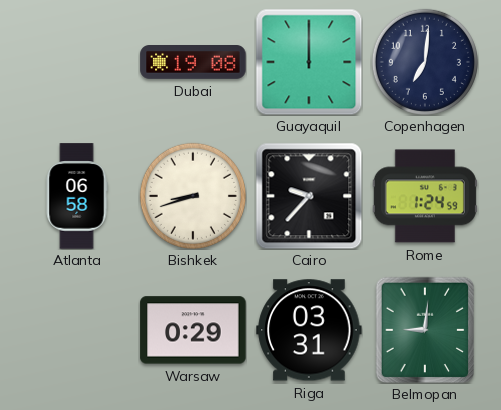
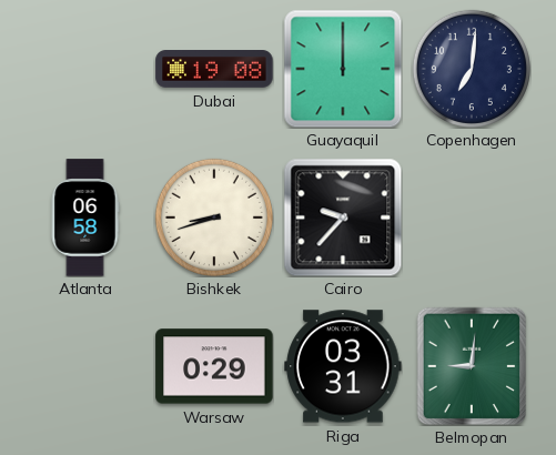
Rome: 1:24 -> none
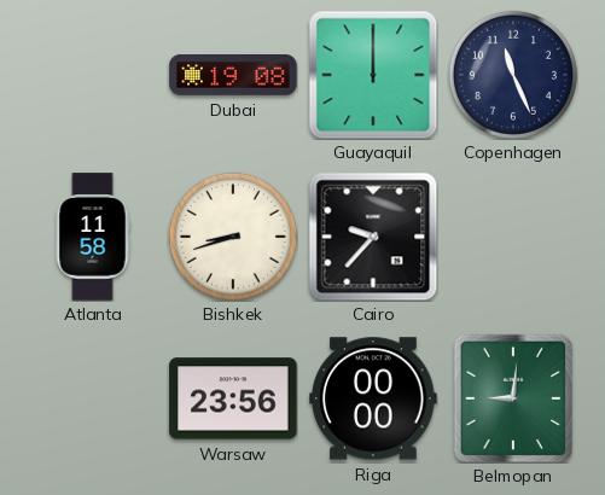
Copenhagen: 7:01 -> 11:26
Atlanta: 06:58 -> 11:58
Warsaw: 0:29 -> 23:56
Riga: 03:31 -> 00:00
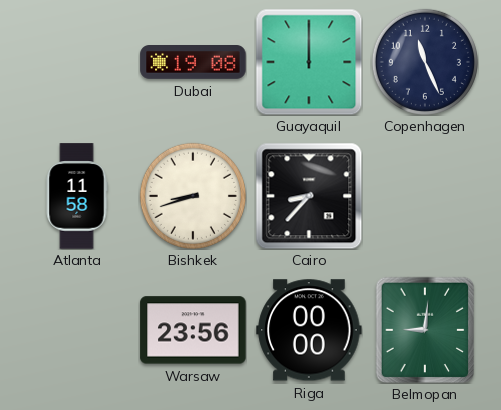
Cairo: 9:37 -> 8:37
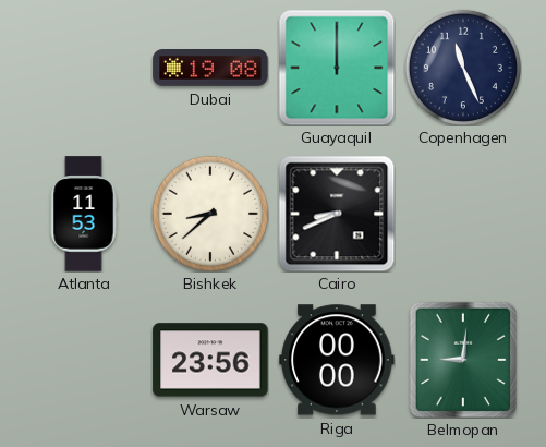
Atlanta: 11:58 -> 11:53
Bishkek: 8:42 -> 8:38
Cairo: 8:37 -> 8:41
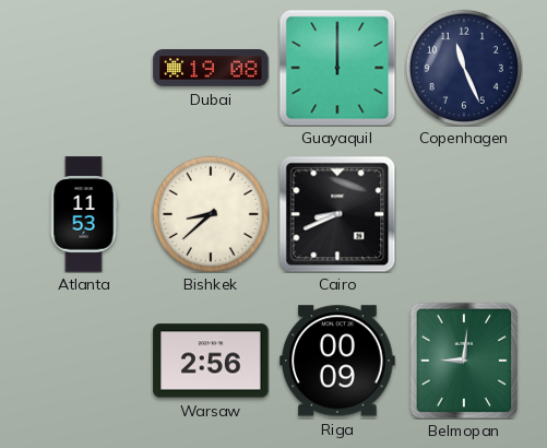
Warsaw: 23:56 -> 2:56
Riga: 00:00 -> 00:09
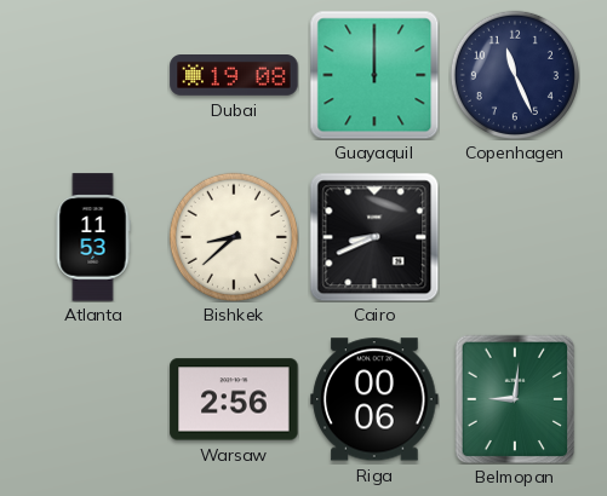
Riga: 00:09 -> 00:06
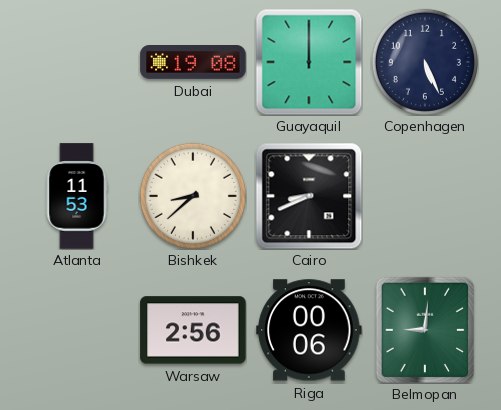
Copenhagen: 11:26 -> 5:26
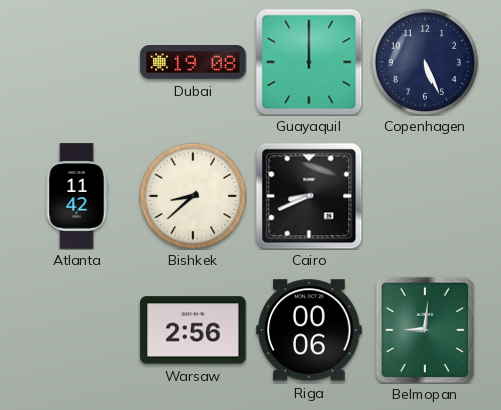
Atlanta: 11:53 -> 11:42
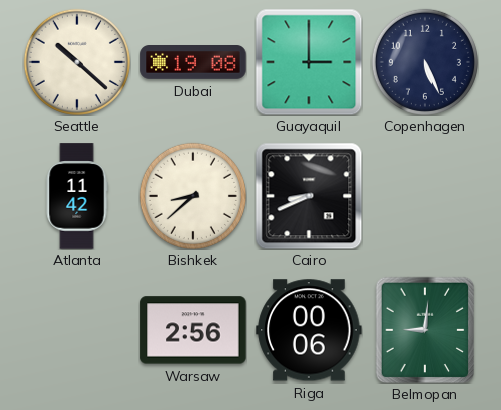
Seattle: none -> 10:22
Guayaquil: 12:00 -> 3:00
